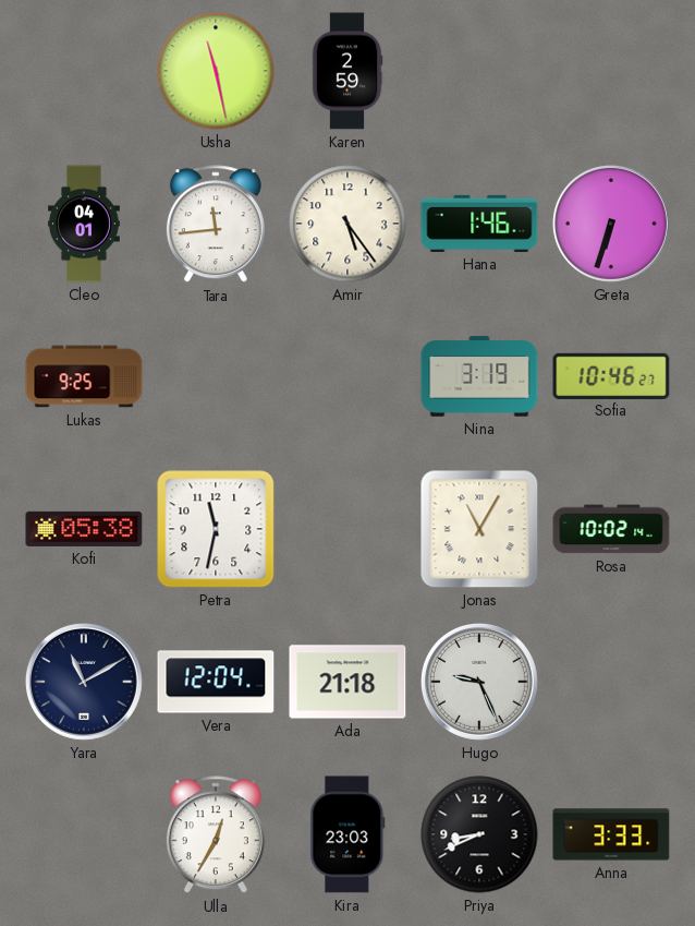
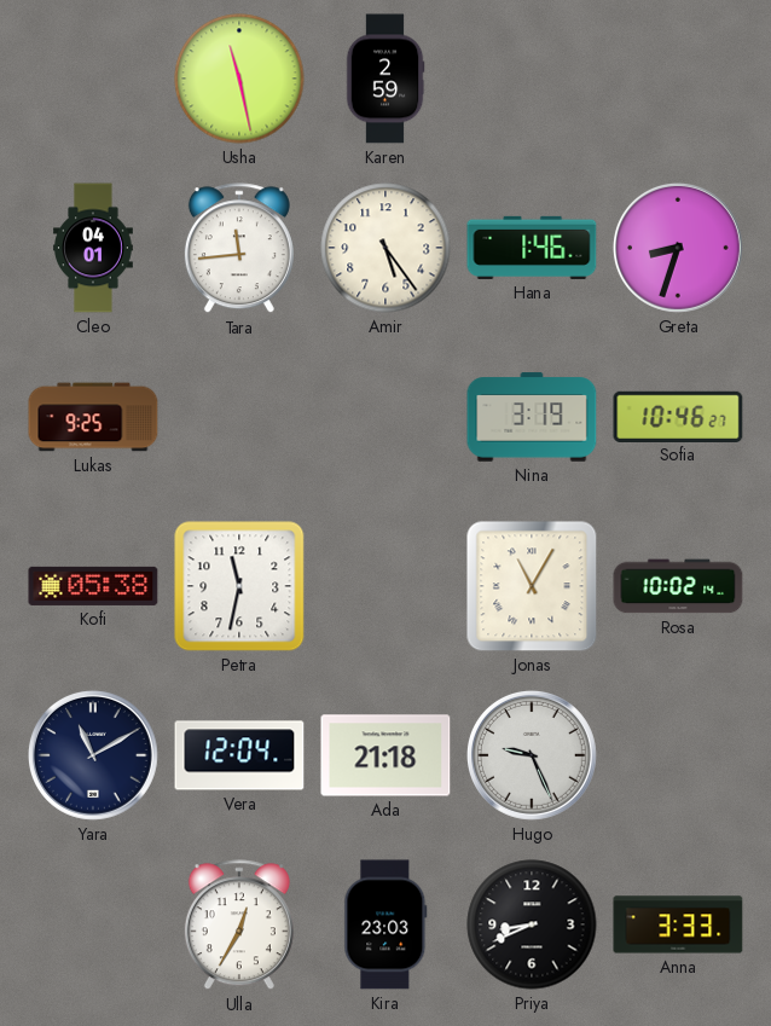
Greta: 6:33 -> 8:33
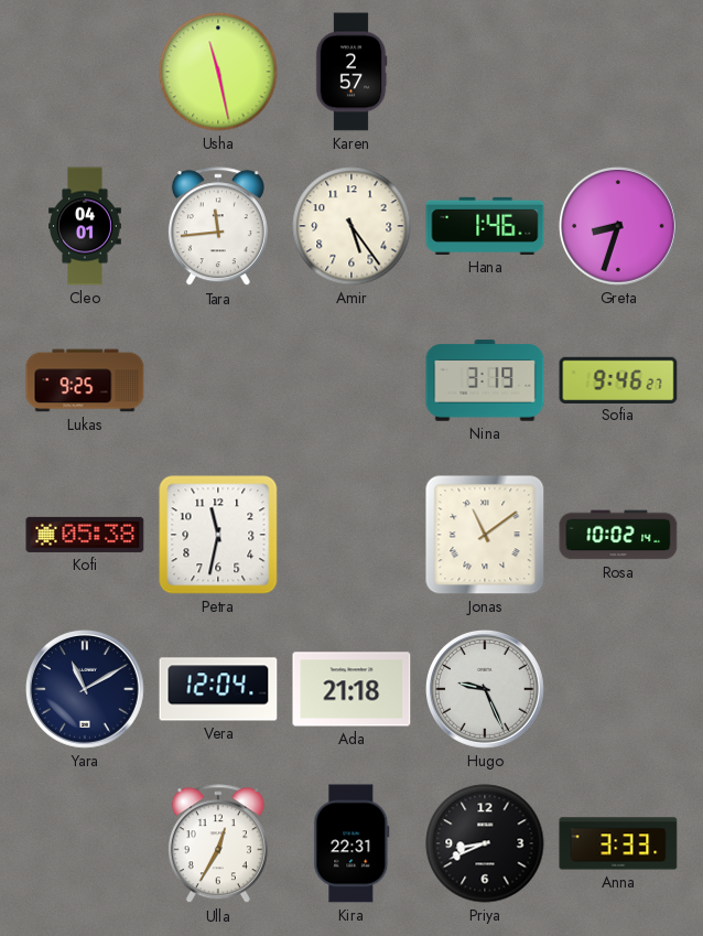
Karen: 2:59 -> 2:57
Sofia: 10:46 -> 9:46
Jonas: 11:05 -> 11:09
Kira: 23:03 -> 22:31
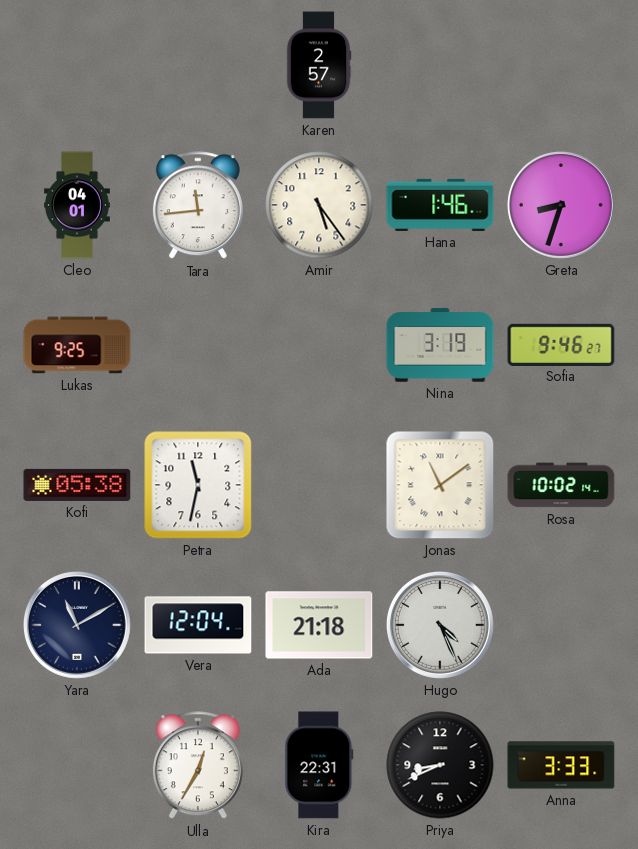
Usha: 11:28 -> none
Hugo: 9:26 -> 4:26
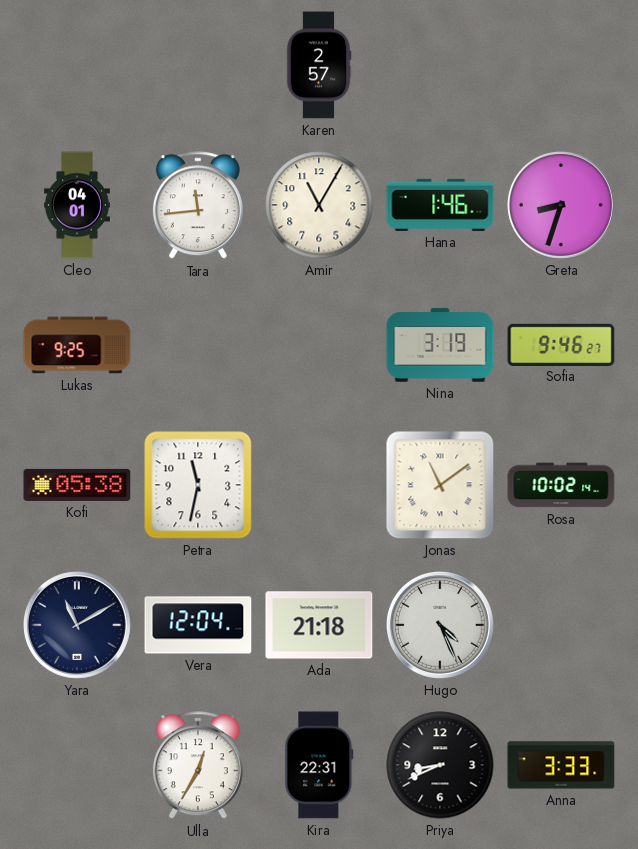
Amir: 5:24 -> 11:05
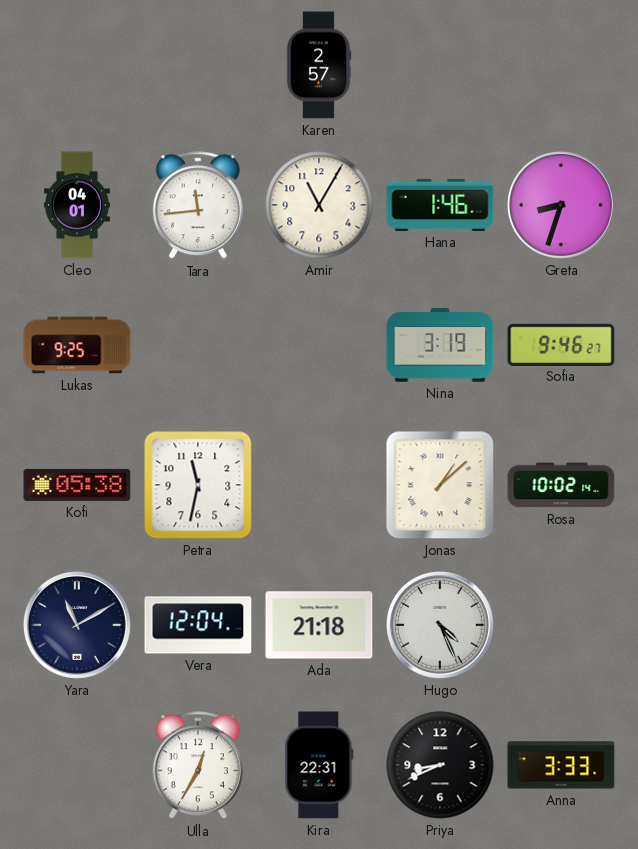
Jonas: 11:09 -> 1:08
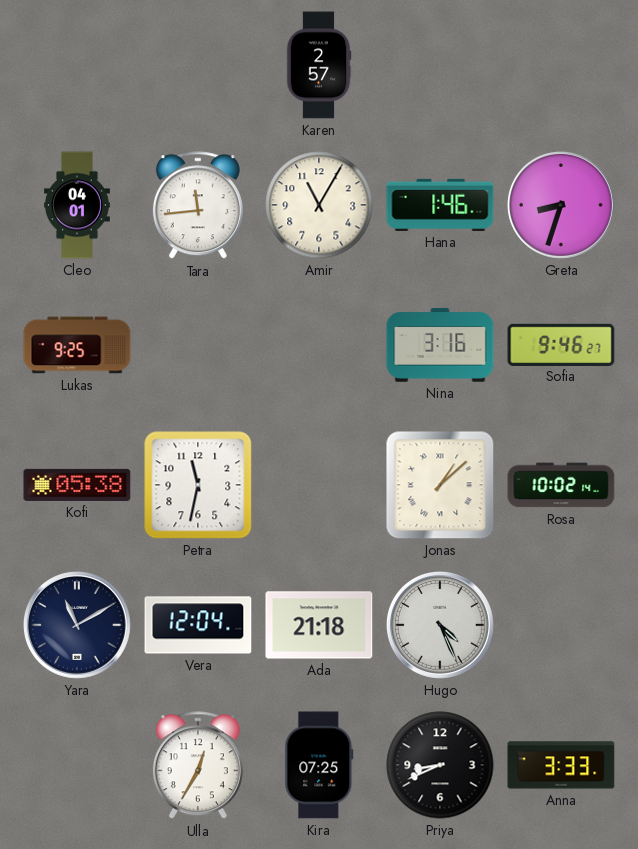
Nina: 3:19 -> 3:16
Kira: 22:31 -> 07:25
